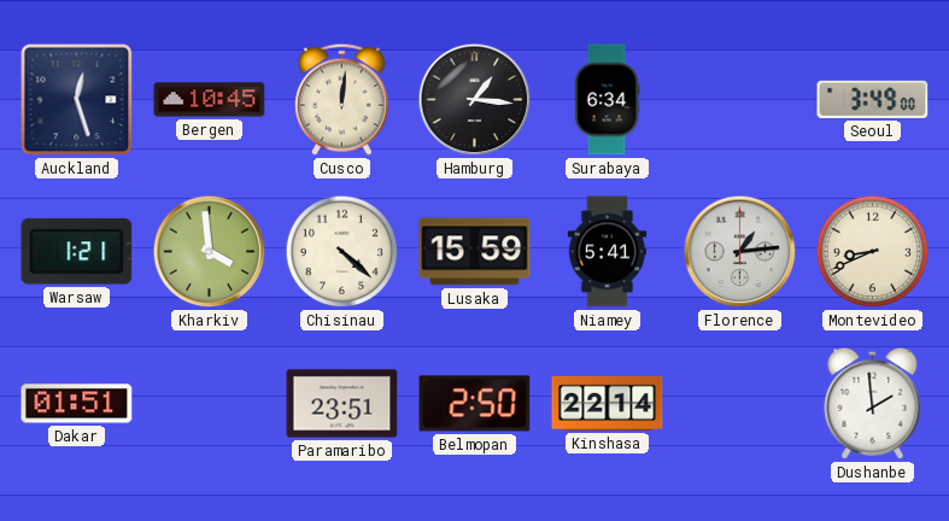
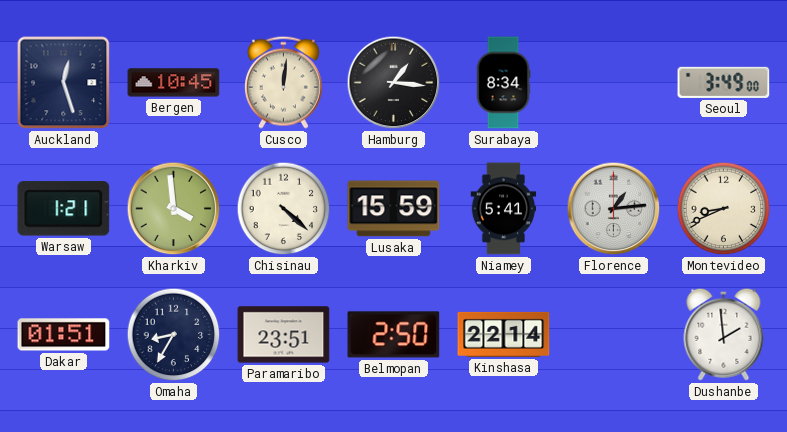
Surabaya: 6:34 -> 8:34
Omaha: none -> 8:35
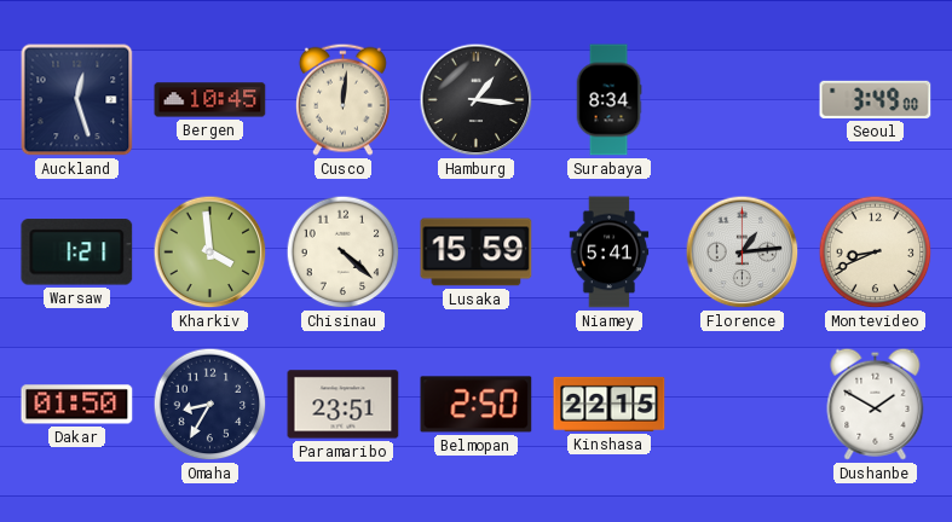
Dakar: 01:51 -> 01:50
Kinshasa: 22:14 -> 22:15
Dushanbe: 1:59 -> 1:50
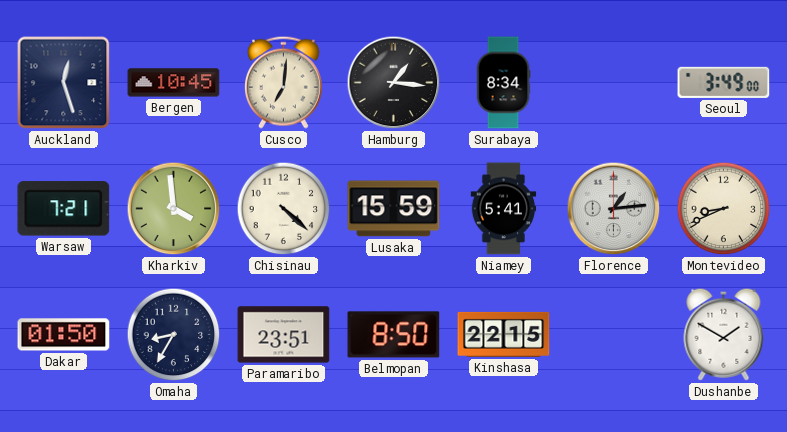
Cusco: 12:01 -> 7:01
Warsaw: 1:21 -> 7:21
Belmopan: 2:50 -> 8:50
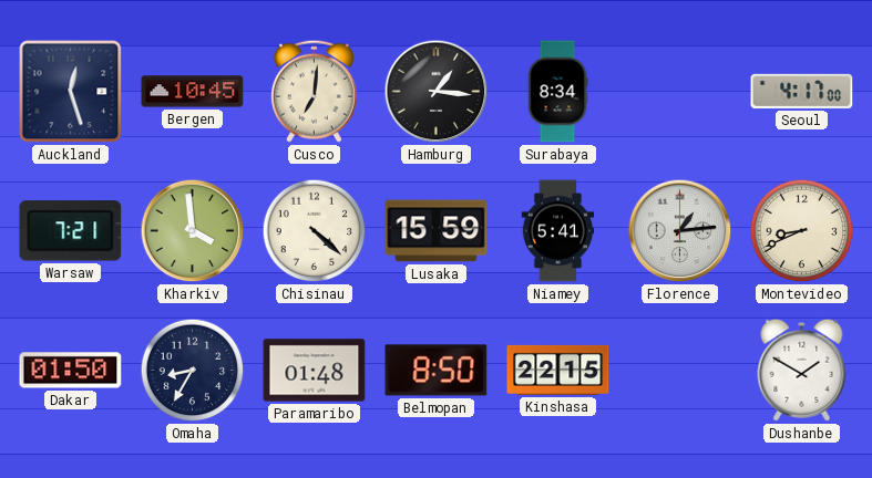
Seoul: 3:49 -> 4:17
Paramaribo: 23:51 -> 01:48
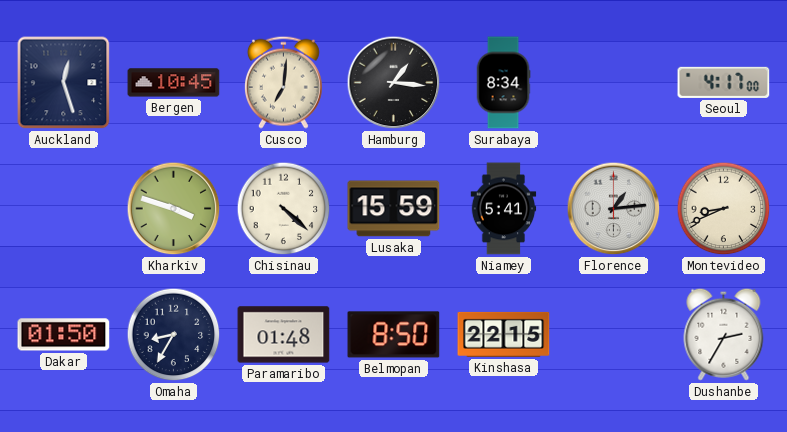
Warsaw: 7:21 -> none
Kharkiv: 3:59 -> 3:48
Dushanbe: 1:50 -> 2:35
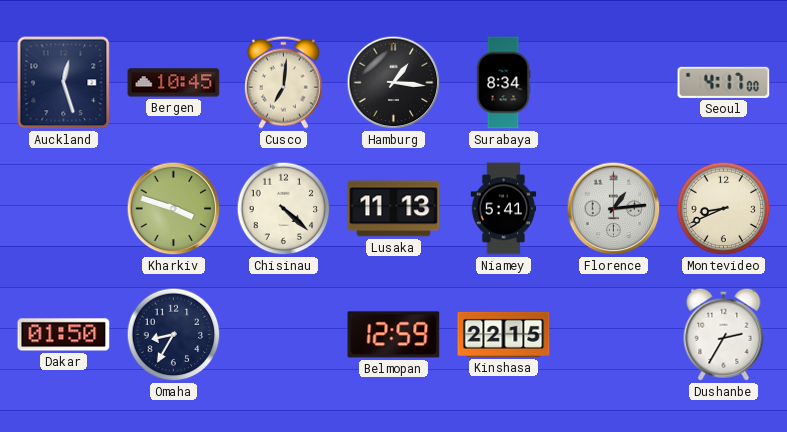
Lusaka: 15:59 -> 11:13
Paramaribo: 01:48 -> none
Belmopan: 8:50 -> 12:59
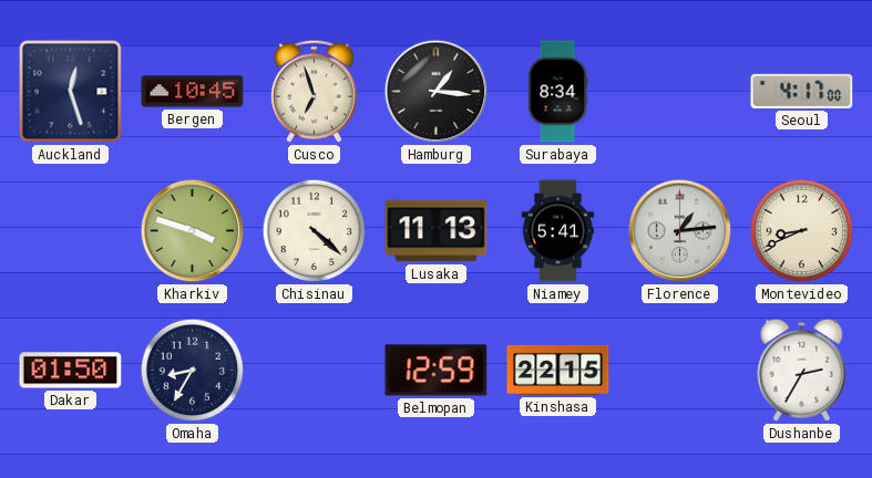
Cusco: 7:01 -> 6:57
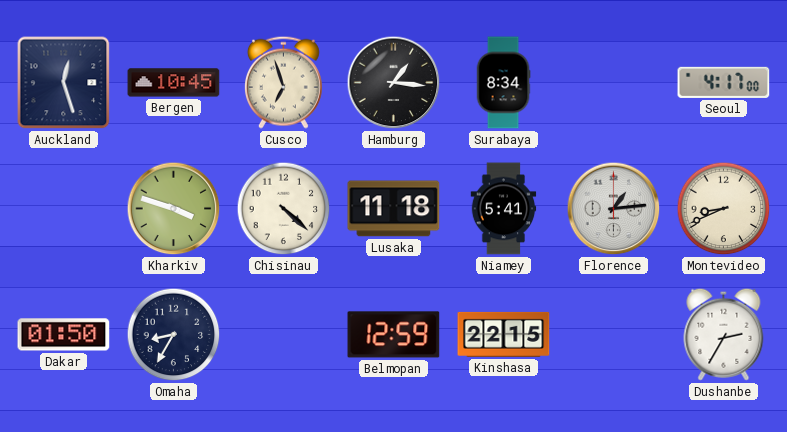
Lusaka: 11:13 -> 11:18
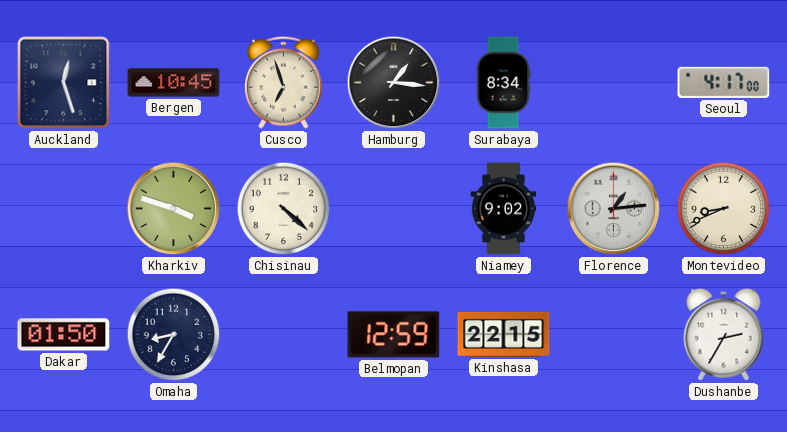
Lusaka: 11:18 -> none
Niamey: 5:41 -> 9:02
